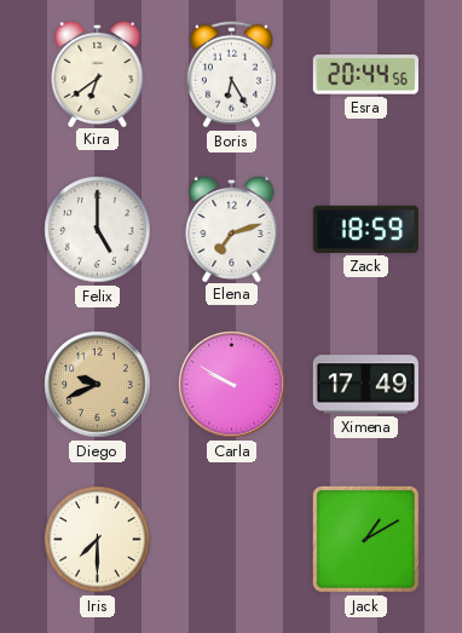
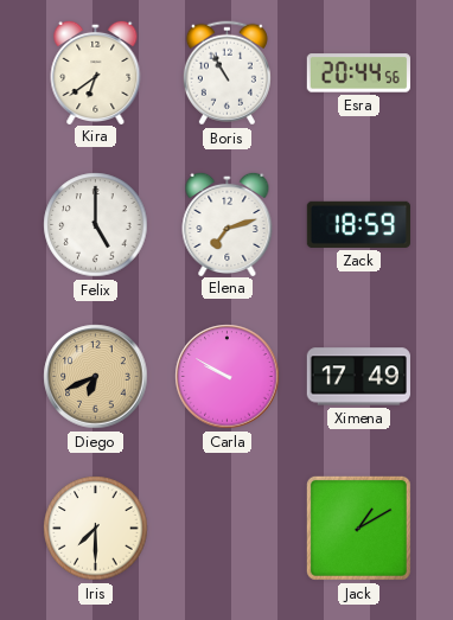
Boris: 6:25 -> 10:55
Diego: 9:41 -> 6:41
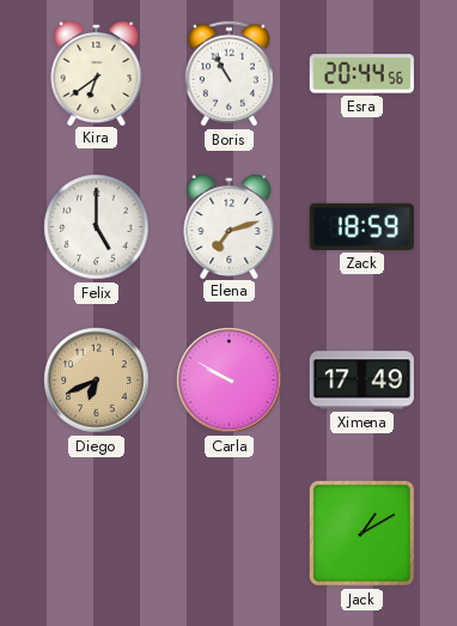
Iris: 7:30 -> none
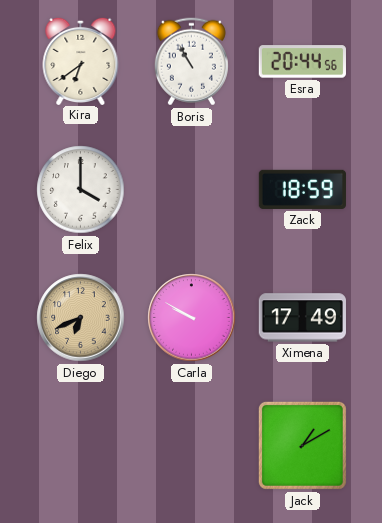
Felix: 5:00 -> 4:00
Elena: 7:12 -> none
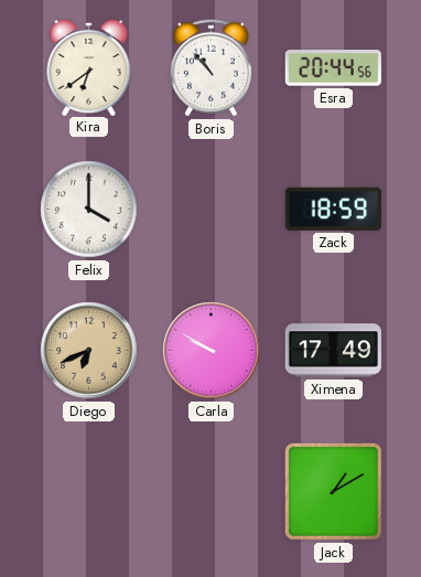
Boris: 10:55 -> 10:53
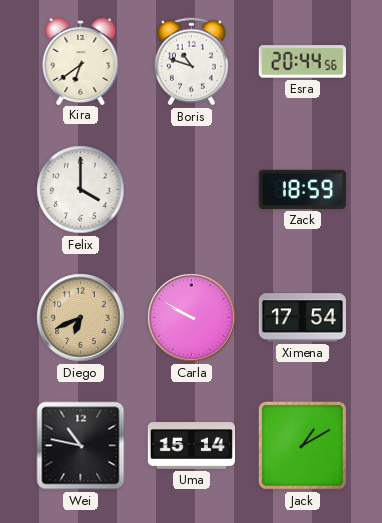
Boris: 10:53 -> 10:48
Ximena: 17:49 -> 17:54
Wei: none -> 10:47
Uma: none -> 15:14
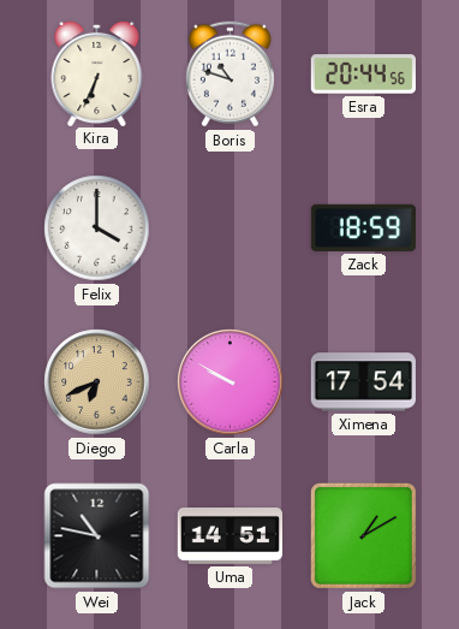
Kira: 6:39 -> 6:34
Uma: 15:14 -> 14:51
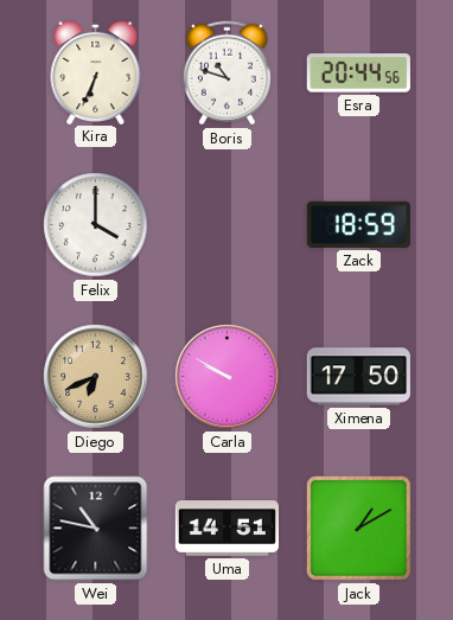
Ximena: 17:54 -> 17:50
